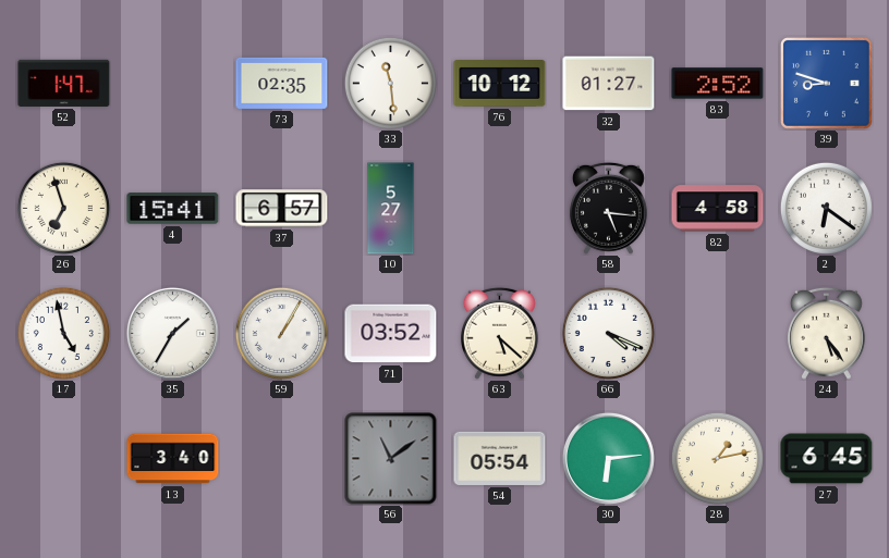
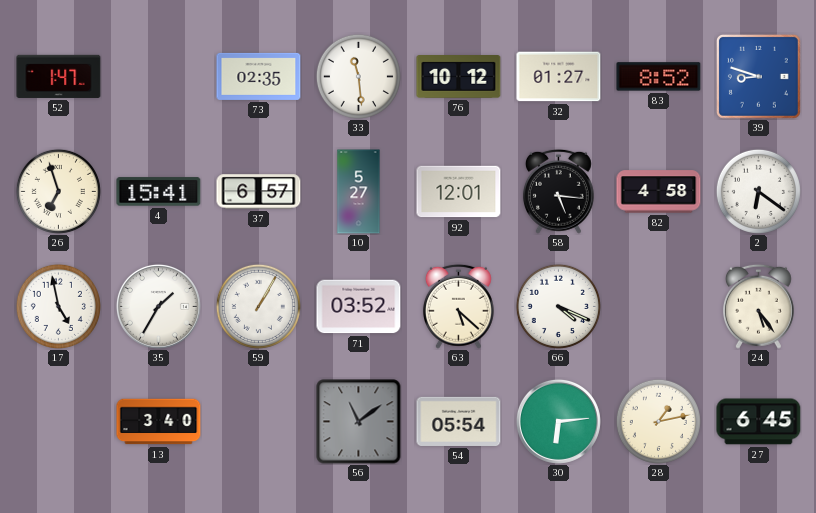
83: 2:52 -> 8:52
92: none -> 12:01
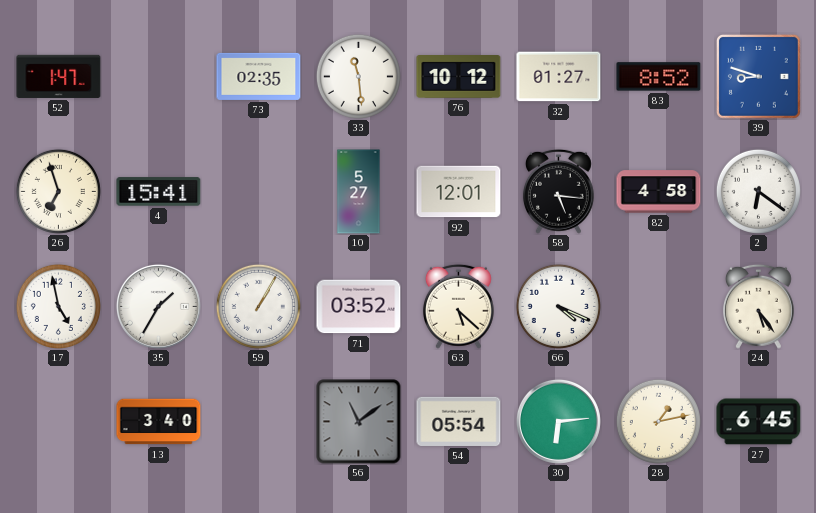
37: 6:57 -> none
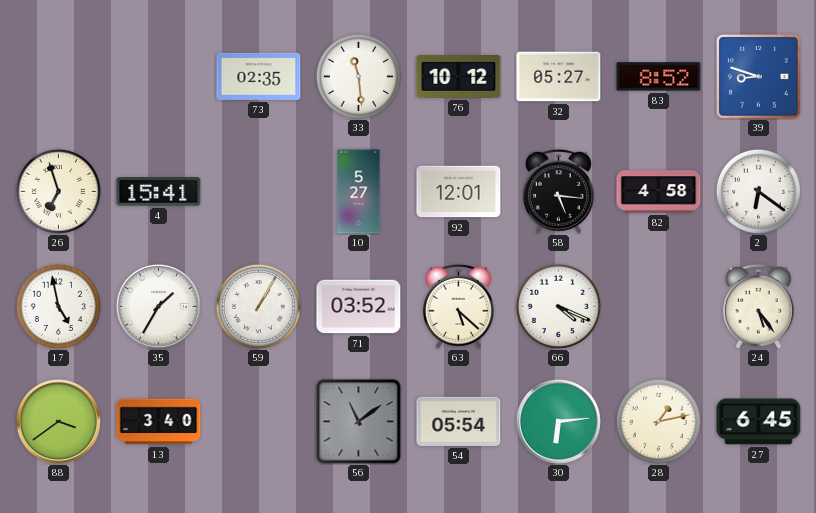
52: 1:47 -> none
32: 01:27 -> 05:27
88: none -> 3:39
